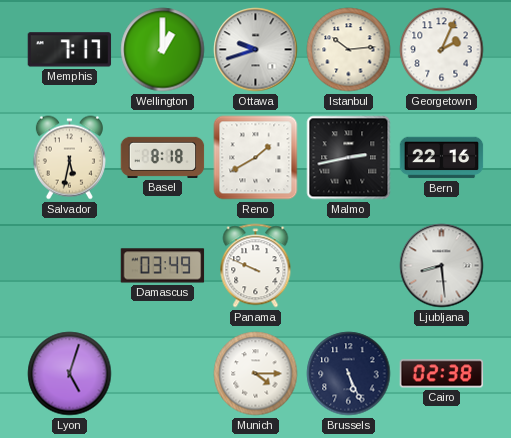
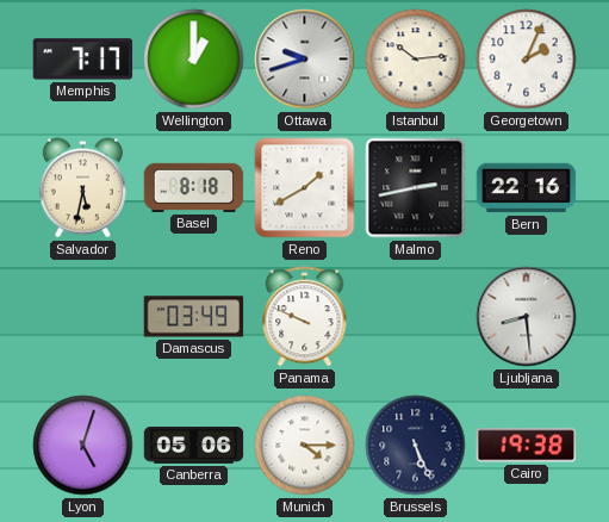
Canberra: none -> 05:06
Cairo: 02:38 -> 19:38
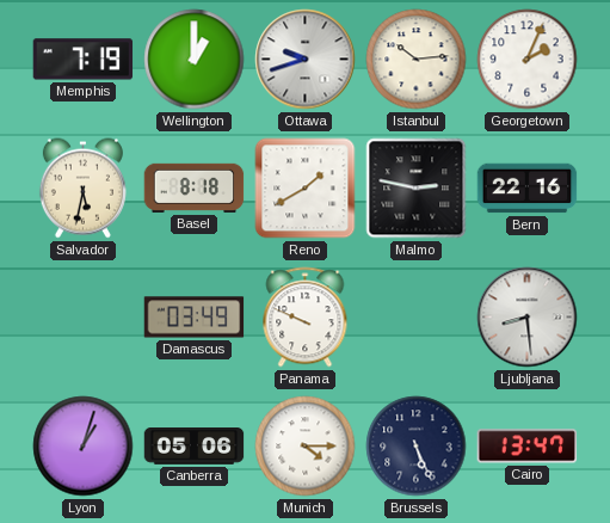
Memphis: 7:17 -> 7:19
Malmo: 2:43 -> 2:47
Lyon: 5:03 -> 1:03
Cairo: 19:38 -> 13:47
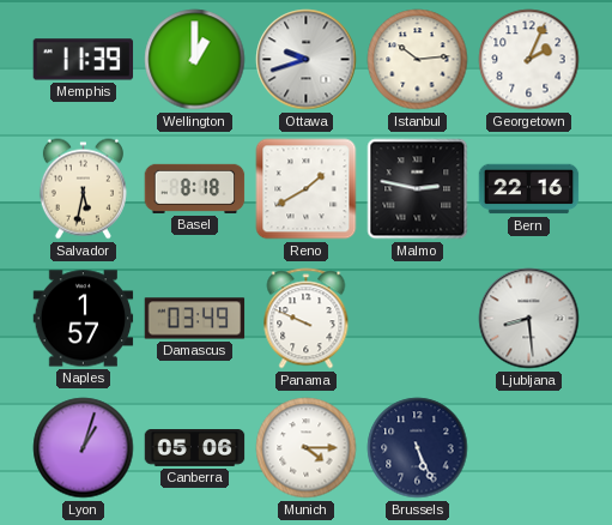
Memphis: 7:19 -> 11:39
Naples: none -> 1:57
Cairo: 13:47 -> none
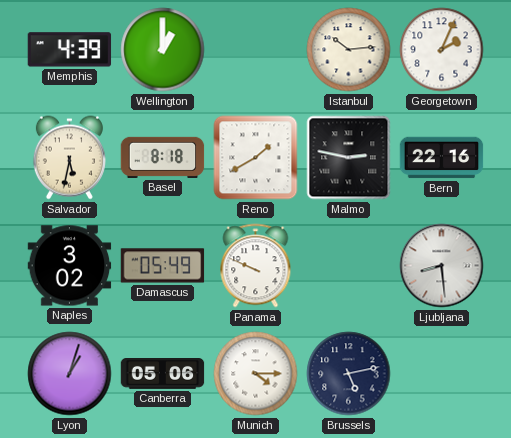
Memphis: 11:39 -> 4:39
Ottawa: 9:42 -> none
Naples: 1:57 -> 3:02
Damascus: 03:49 -> 05:49
Brussels: 5:26 -> 5:13
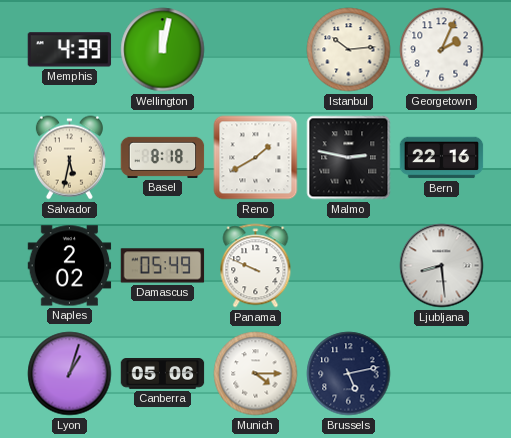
Wellington: 1:00 -> 12:02
Naples: 3:02 -> 2:02
